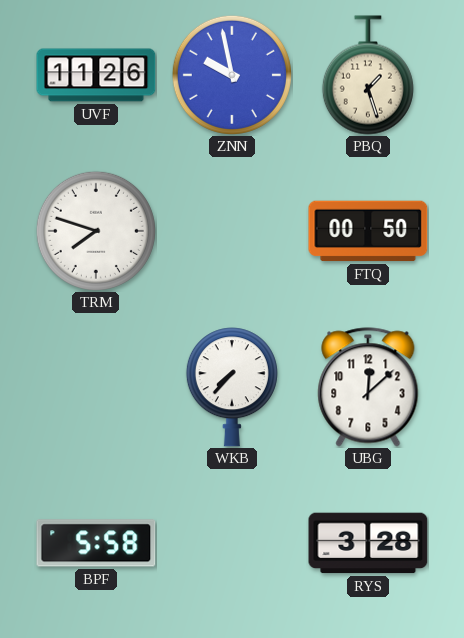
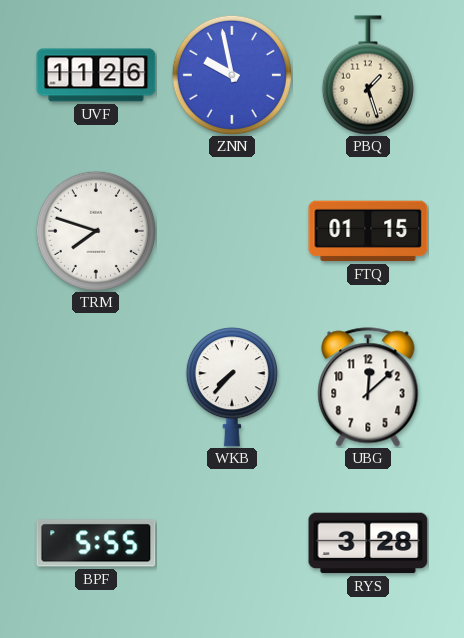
FTQ: 00:50 -> 01:15
BPF: 5:58 -> 5:55
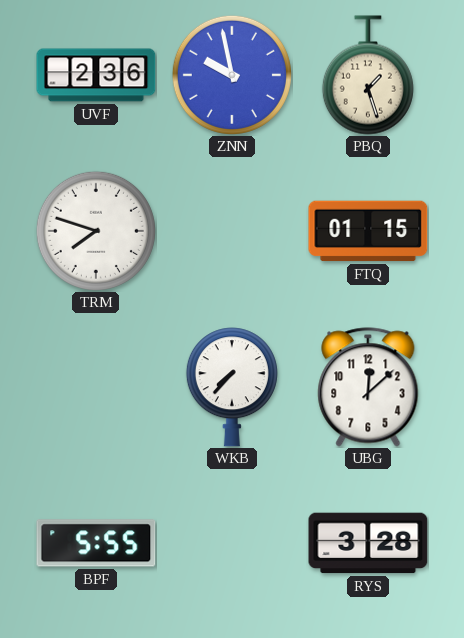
UVF: 11:26 -> 2:36
